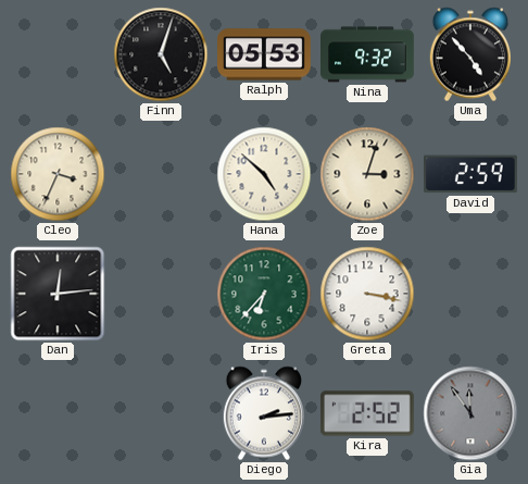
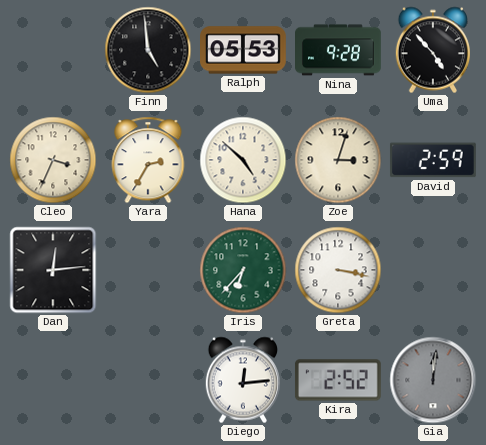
Finn: 5:03 -> 4:59
Nina: 9:32 -> 9:28
Yara: none -> 2:35
Diego: 2:14 -> 12:14
Gia: 11:54 -> 12:01
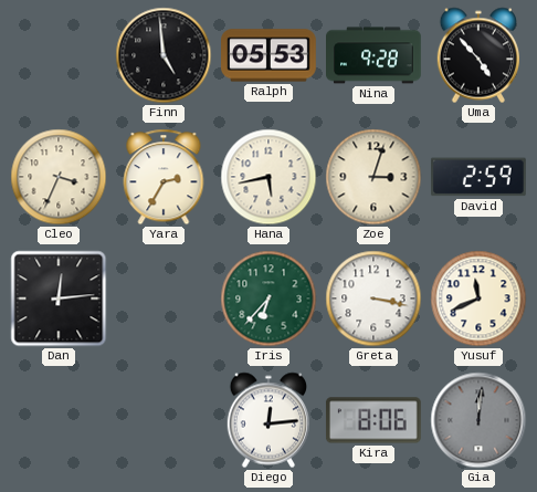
Hana: 4:52 -> 5:43
Yusuf: none -> 11:41
Kira: 2:52 -> 8:06
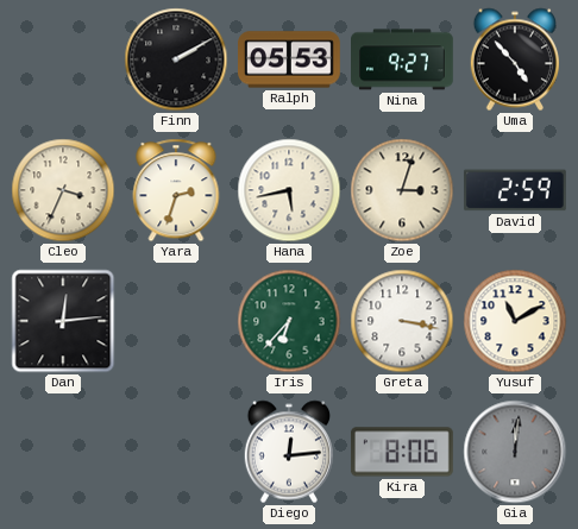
Finn: 4:59 -> 2:10
Nina: 9:28 -> 9:27
Yara: 2:35 -> 2:33
Yusuf: 11:41 -> 11:10
